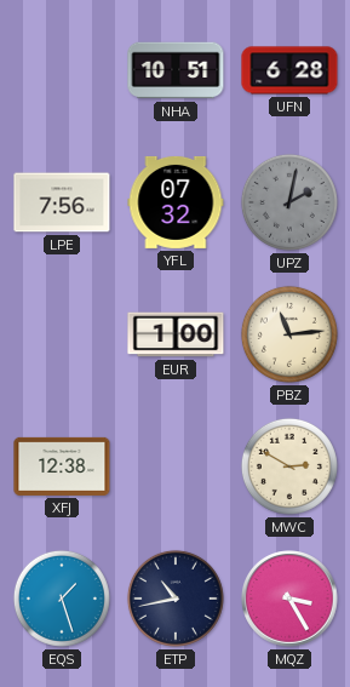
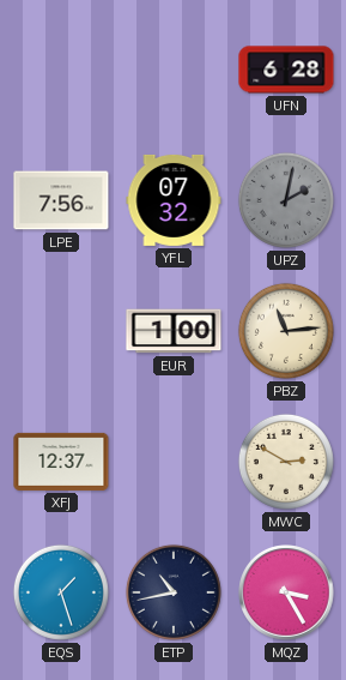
NHA: 10:51 -> none
XFJ: 12:38 -> 12:37
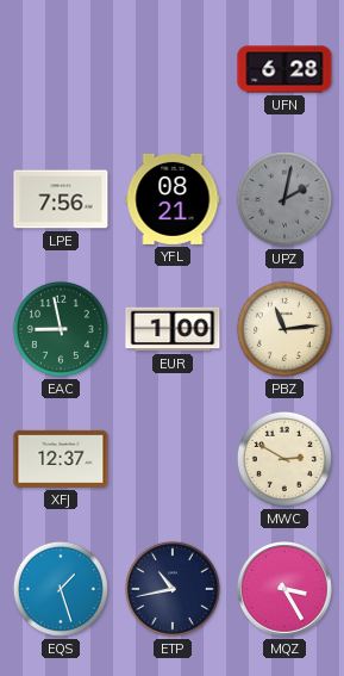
YFL: 07:32 -> 08:21
EAC: none -> 8:58
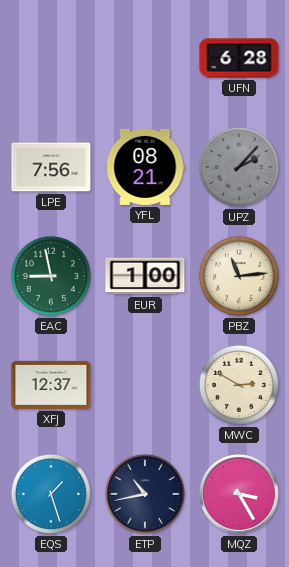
UPZ: 2:02 -> 2:07
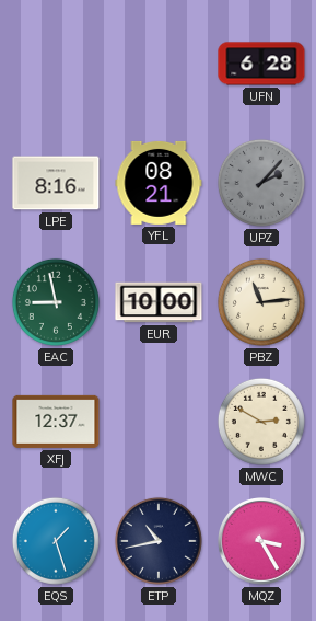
LPE: 7:56 -> 8:16
EUR: 1:00 -> 10:00
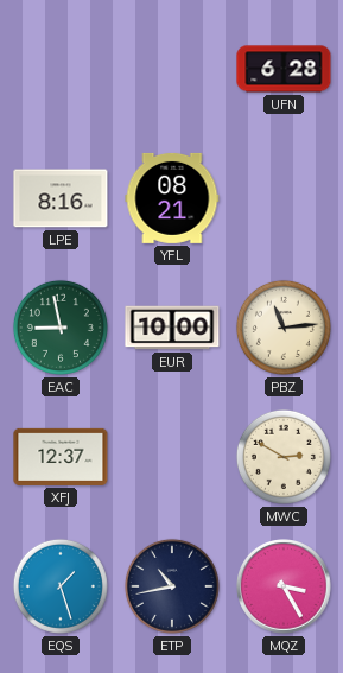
UPZ: 2:07 -> none
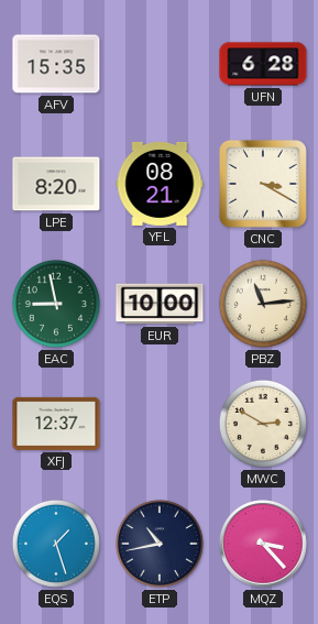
AFV: none -> 15:35
LPE: 8:16 -> 8:20
CNC: none -> 3:20
MQZ: 3:25 -> 3:23
